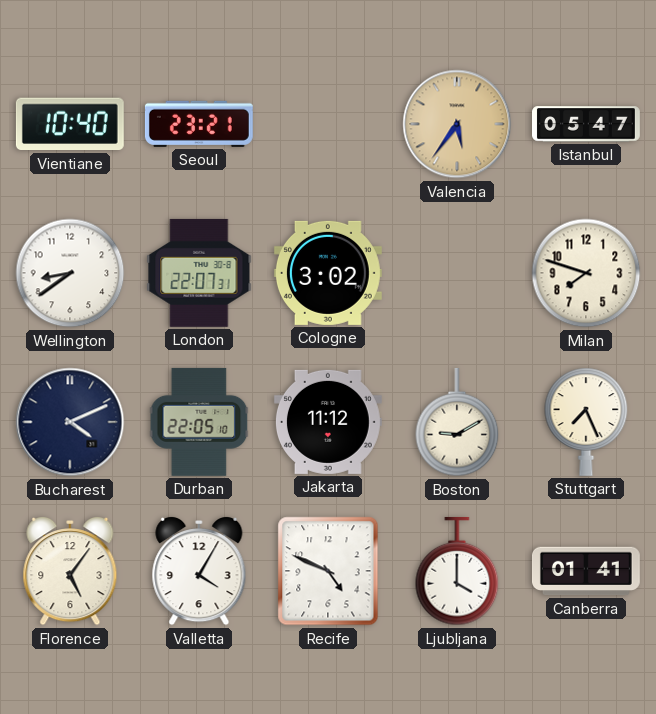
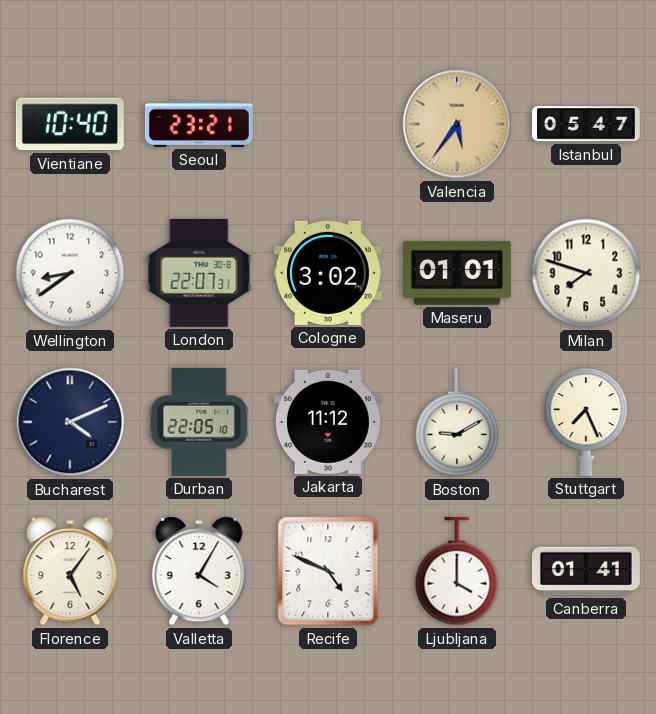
Maseru: none -> 01:01
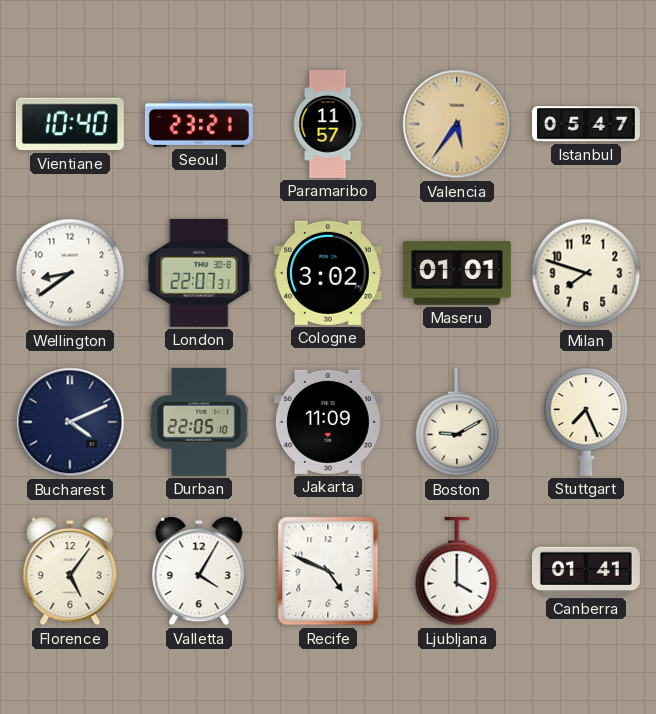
Paramaribo: none -> 11:57
Jakarta: 11:12 -> 11:09
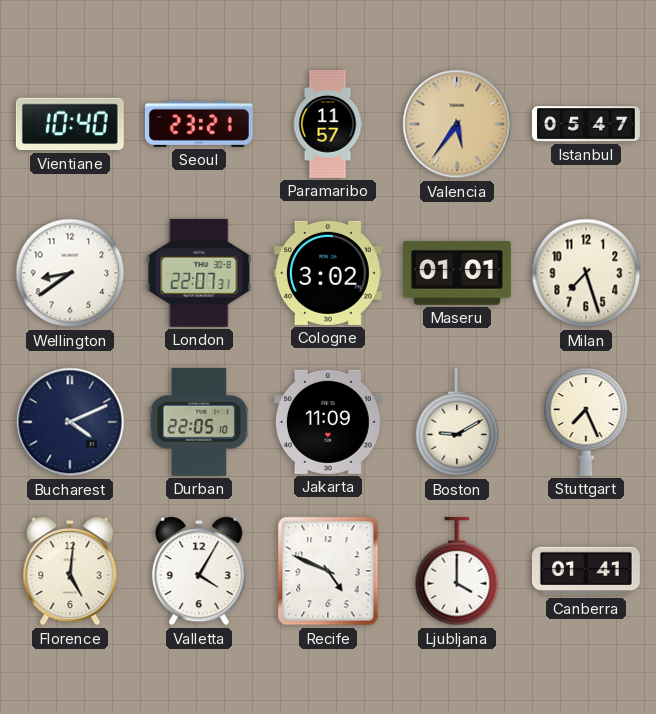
Milan: 7:48 -> 7:27
Florence: 5:06 -> 5:01
